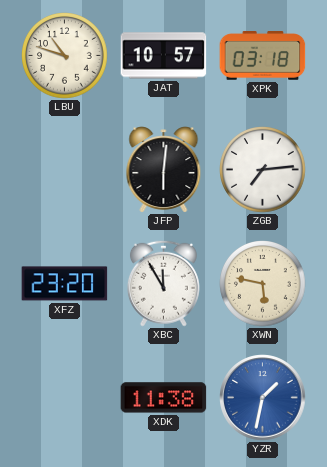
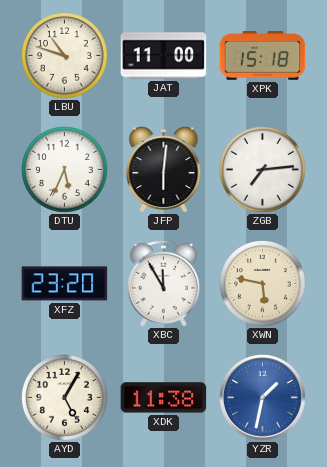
JAT: 10:57 -> 11:00
XPK: 03:18 -> 15:18
DTU: none -> 5:34
AYD: none -> 5:05
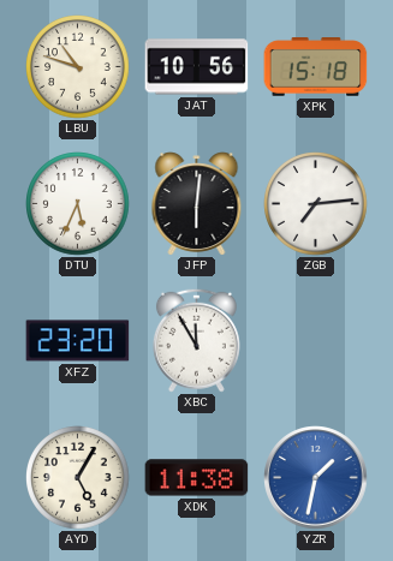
JAT: 11:00 -> 10:56
XWN: 5:47 -> none
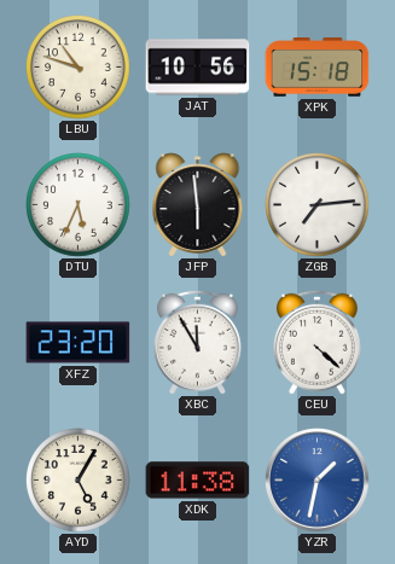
JFP: 6:01 -> 5:59
CEU: none -> 4:22
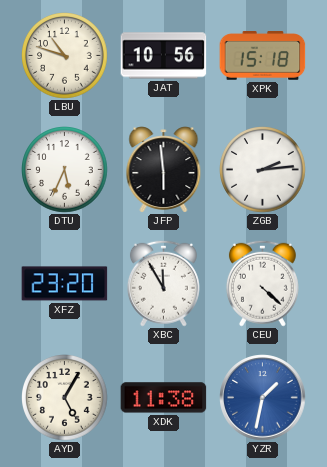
ZGB: 7:14 -> 2:14
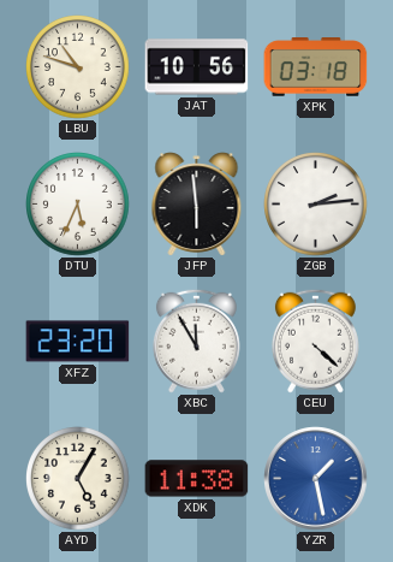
XPK: 15:18 -> 03:18
YZR: 1:32 -> 1:28
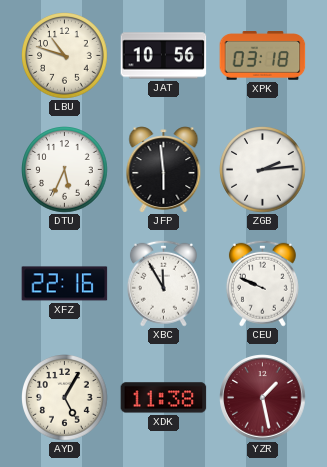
XFZ: 23:20 -> 22:16
CEU: 4:22 -> 9:49
YZR dial: blue -> burgundy
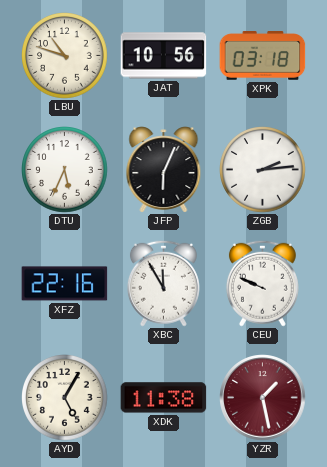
JFP: 5:59 -> 6:04
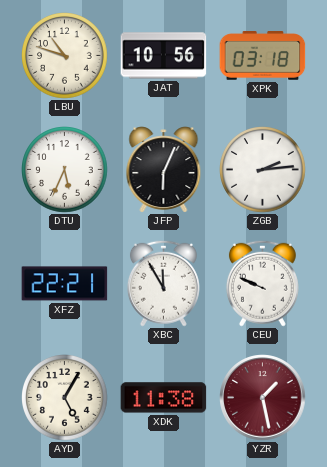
XFZ: 22:16 -> 22:21
